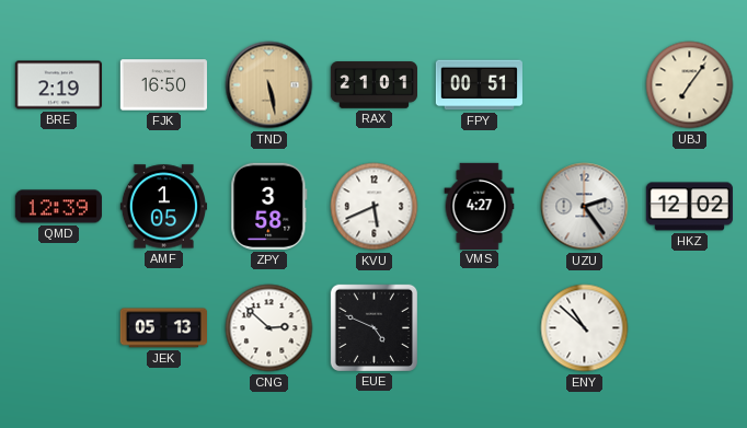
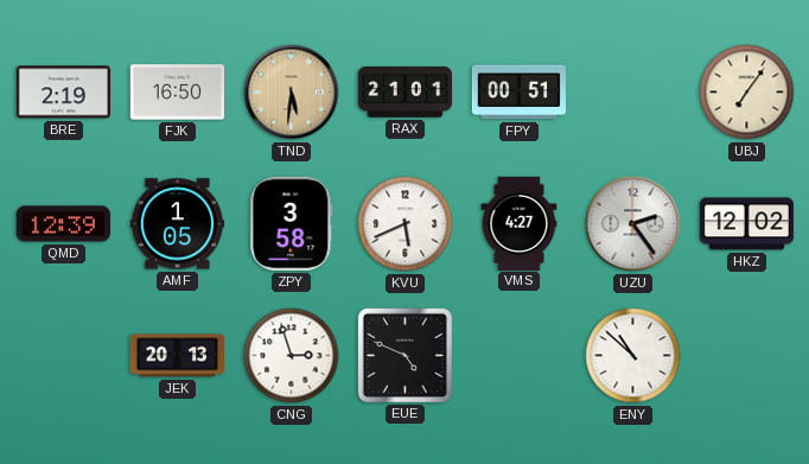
TND: 5:28 -> 5:31
JEK: 05:13 -> 20:13
CNG: 2:52 -> 2:57
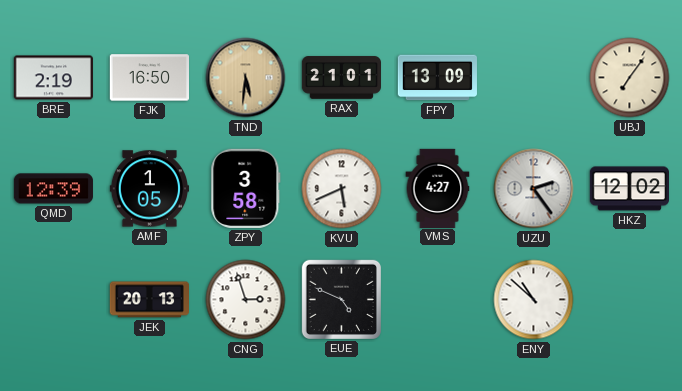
FPY: 00:51 -> 13:09
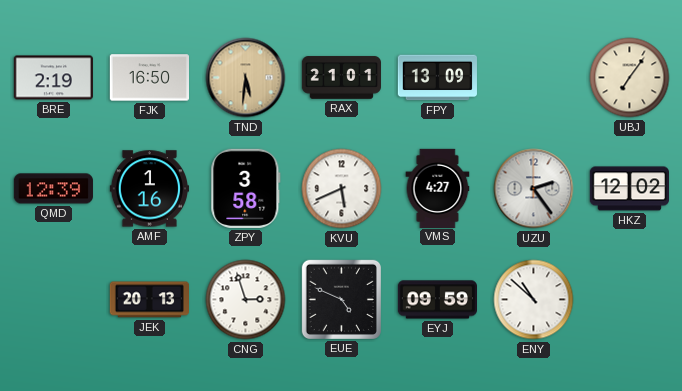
AMF: 1:05 -> 1:16
EYJ: none -> 09:59
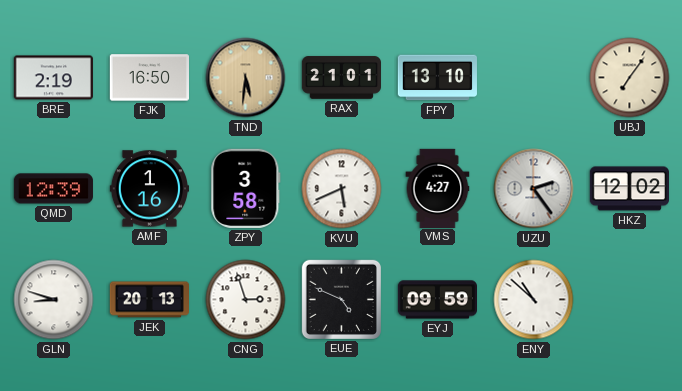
FPY: 13:09 -> 13:10
GLN: none -> 8:48
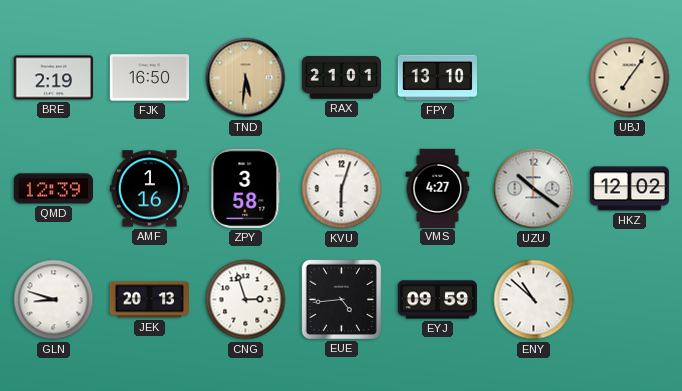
KVU: 5:41 -> 6:03
UZU: 2:24 -> 10:21
EUE: 4:49 -> 4:44
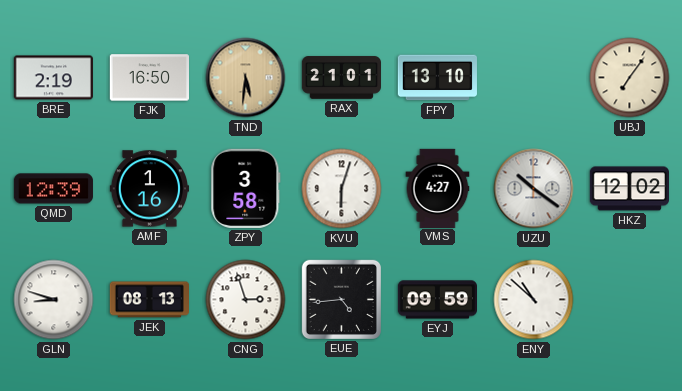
JEK: 20:13 -> 08:13
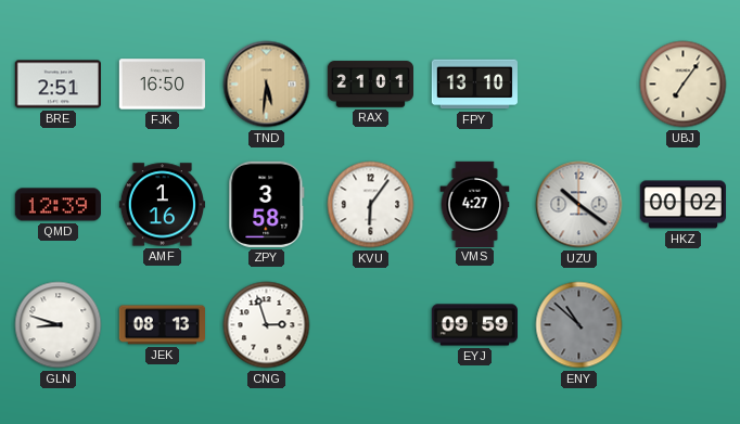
BRE: 2:19 -> 2:51
KVU: 6:03 -> 6:06
HKZ: 12:02 -> 00:02
EUE: 4:44 -> none
ENY dial: white -> grey
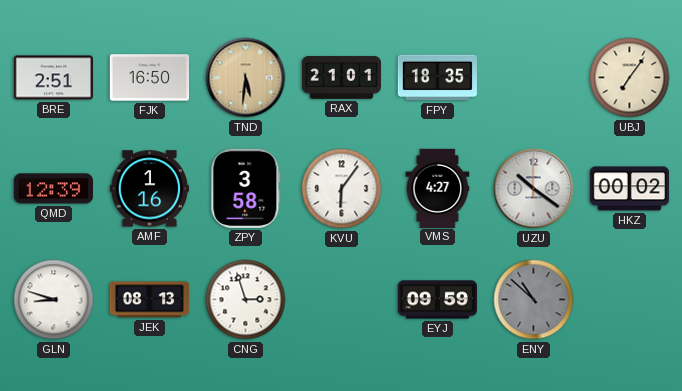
FPY: 13:10 -> 18:35
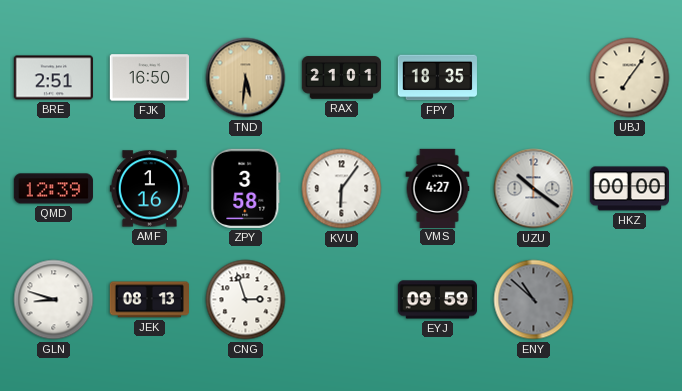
HKZ: 00:02 -> 00:00
